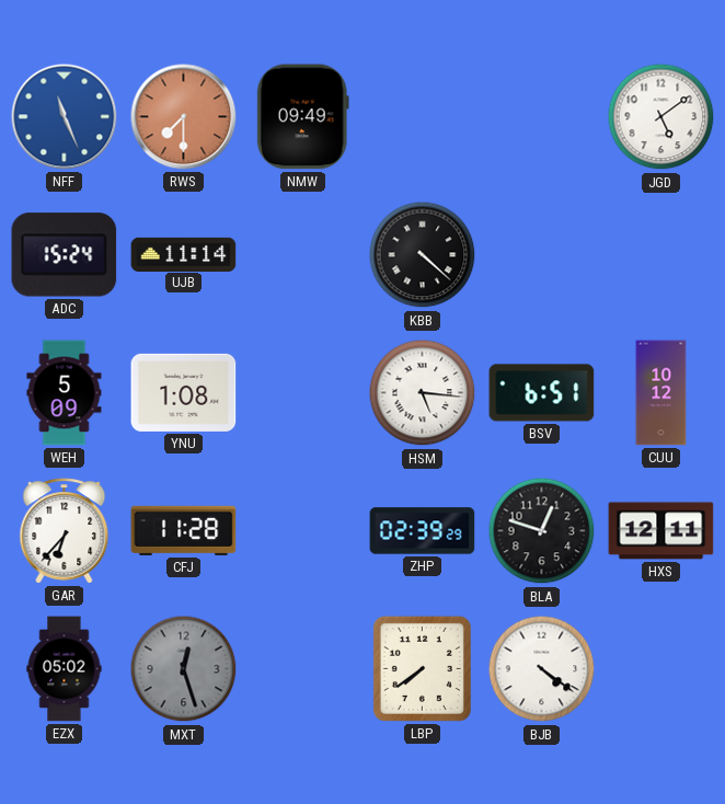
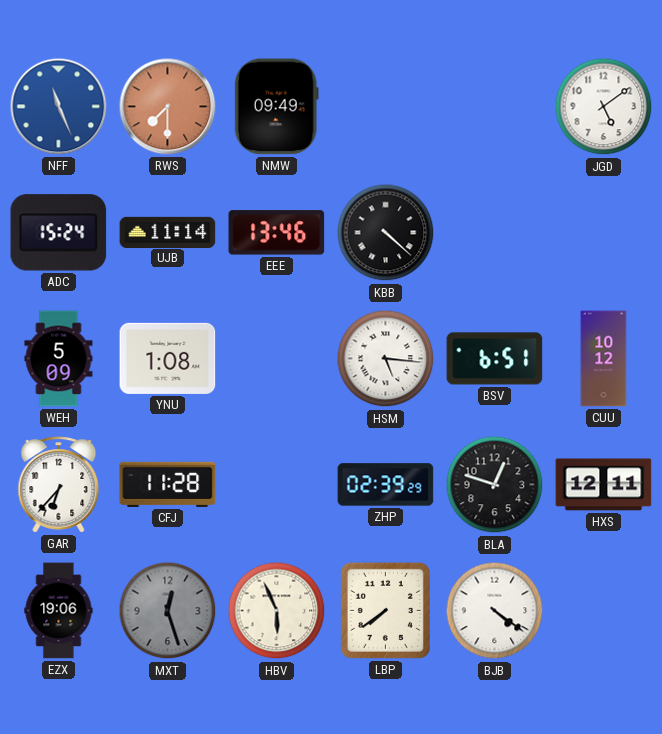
EEE: none -> 13:46
EZX: 05:02 -> 19:06
HBV: none -> 5:56
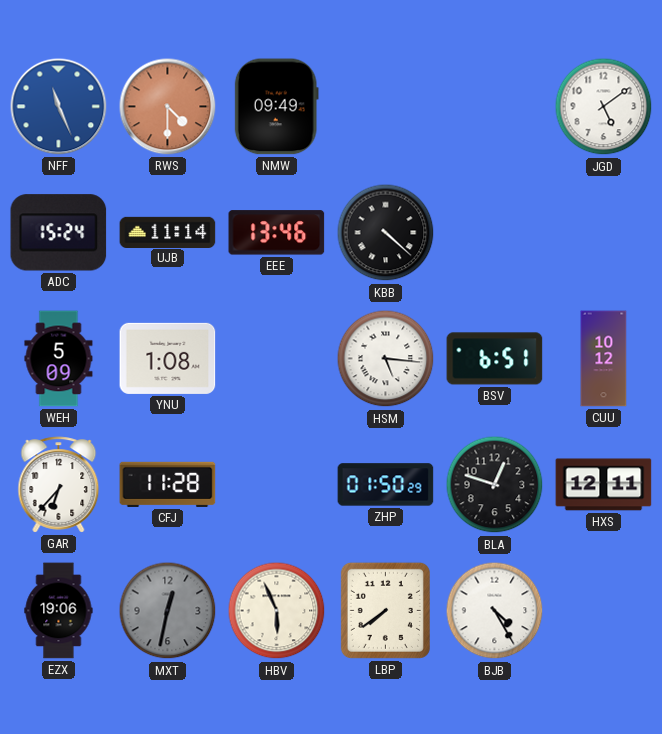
RWS: 7:30 -> 4:30
ZHP: 02:39 -> 01:50
MXT: 12:27 -> 12:32
BJB: 4:21 -> 4:25
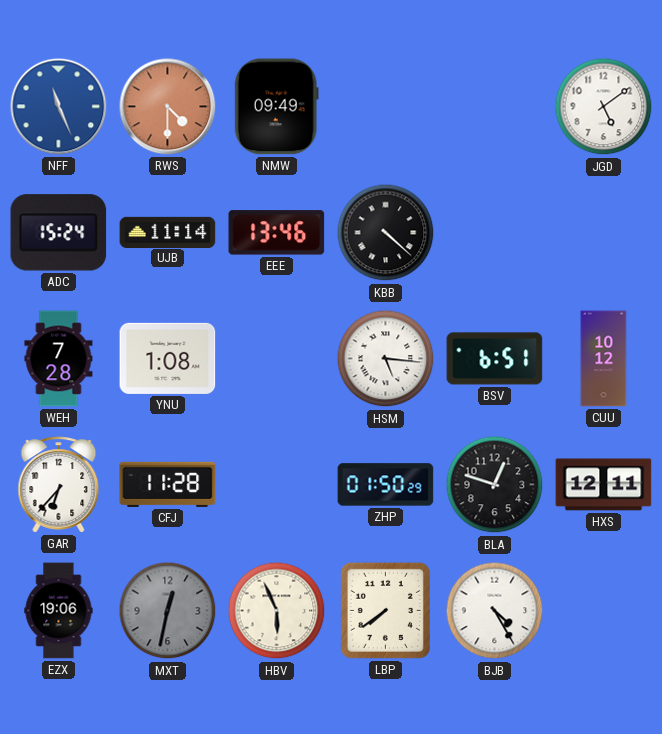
WEH: 5:09 -> 7:28
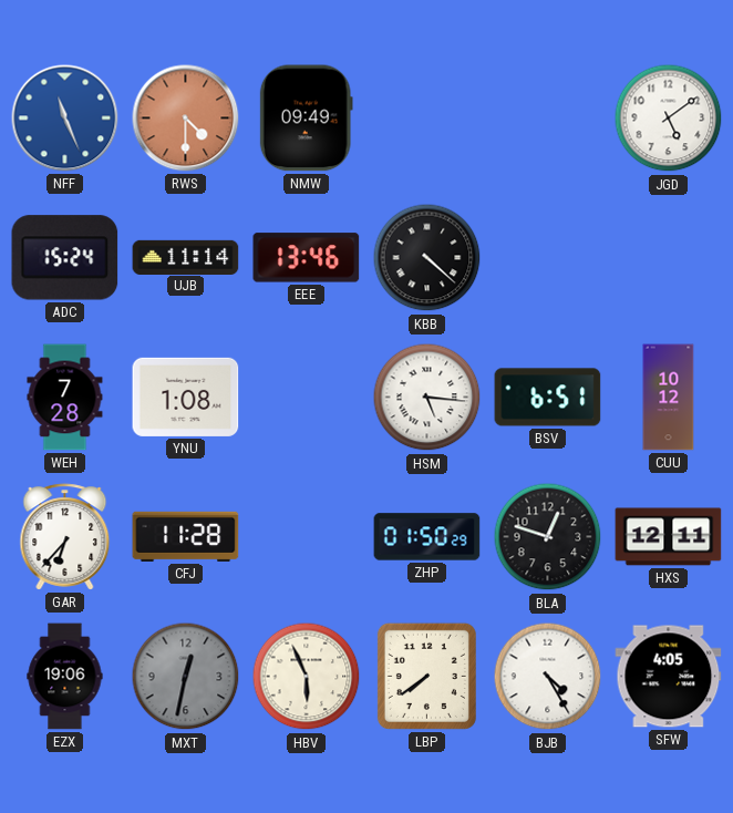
SFW: none -> 4:05
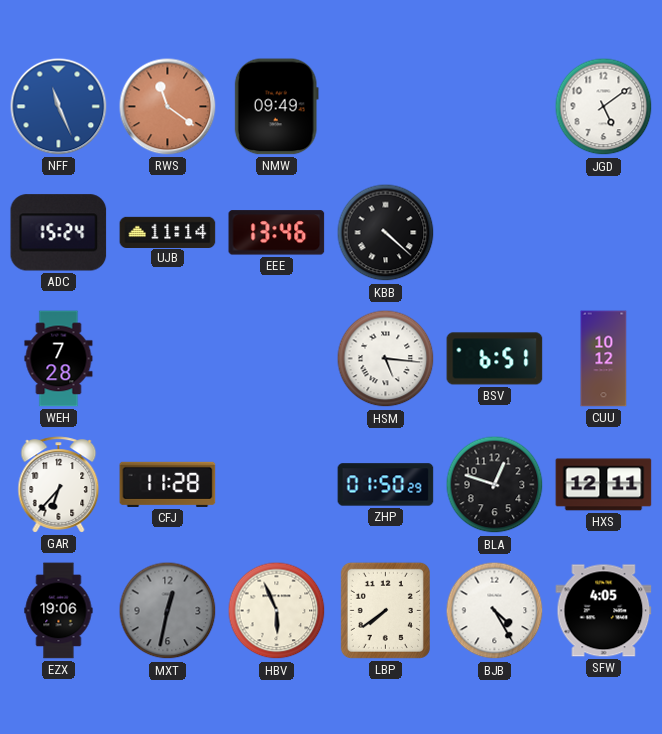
RWS: 4:30 -> 11:21
YNU: 1:08 -> none
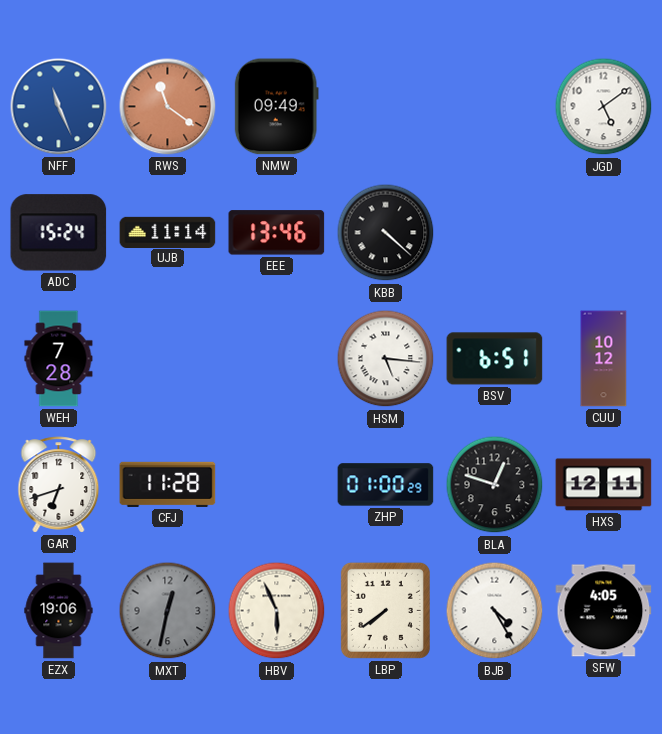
GAR: 6:37 -> 6:42
ZHP: 01:50 -> 01:00
